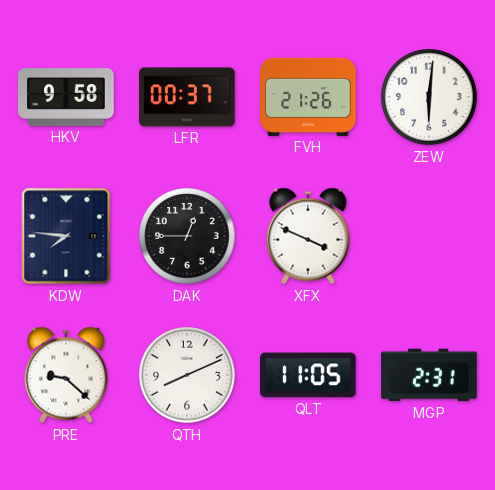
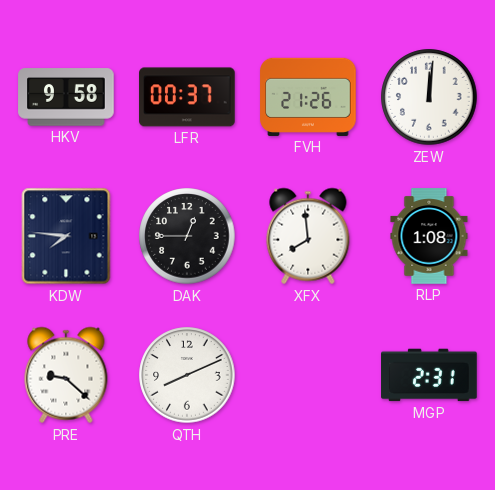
ZEW: 6:01 -> 12:01
XFX: 3:49 -> 7:59
RLP: none -> 1:08
QLT: 11:05 -> none
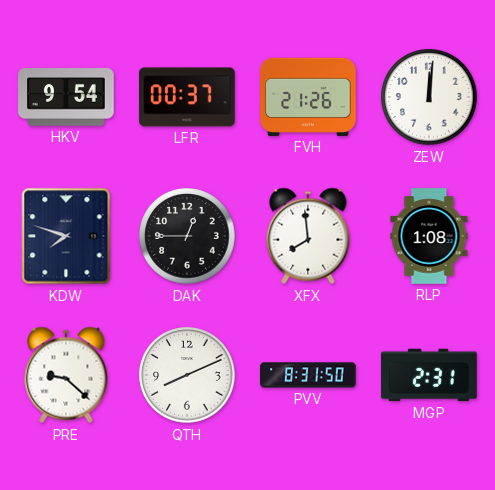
HKV: 9:58 -> 9:54
KDW: 7:46 -> 7:48
PVV: none -> 8:31
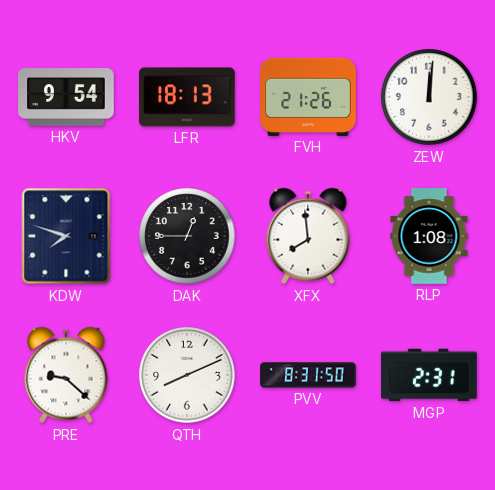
LFR: 00:37 -> 18:13
